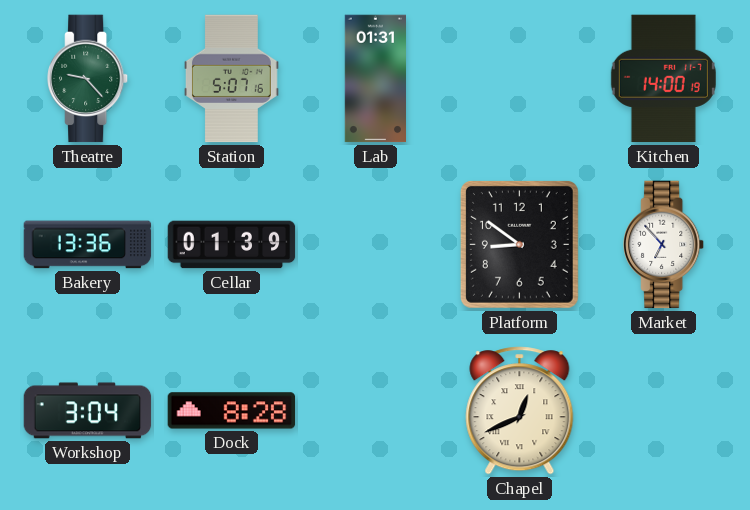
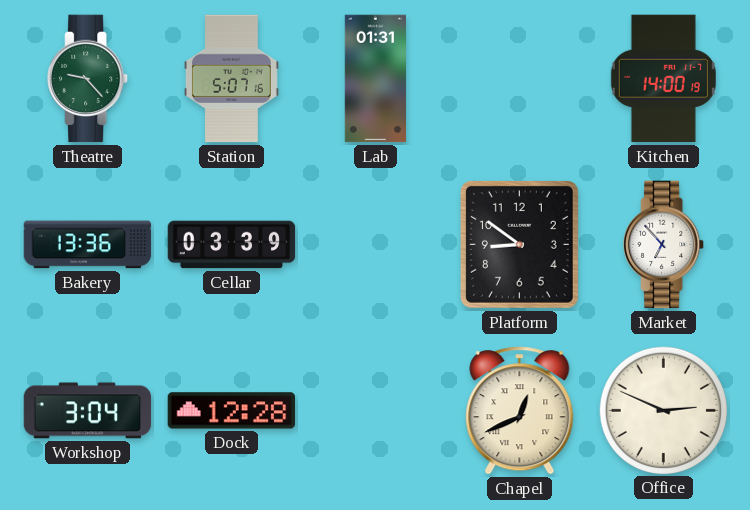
Cellar: 01:39 -> 03:39
Dock: 8:28 -> 12:28
Office: none -> 2:49
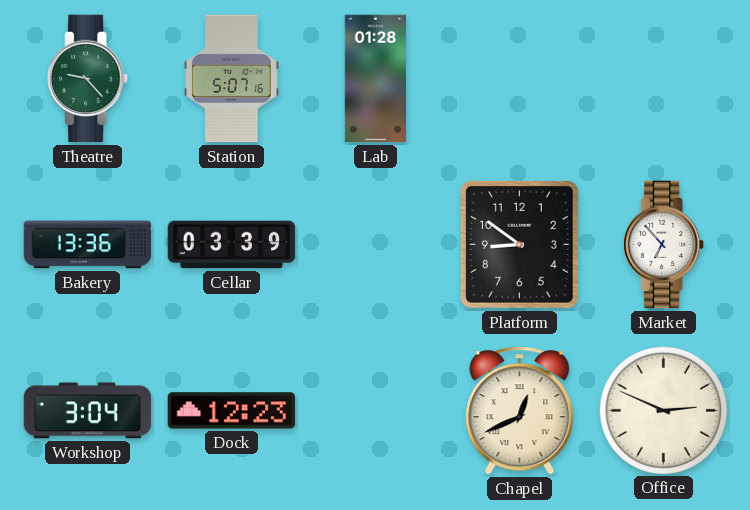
Lab: 01:31 -> 01:28
Kitchen: 14:00 -> none
Dock: 12:28 -> 12:23
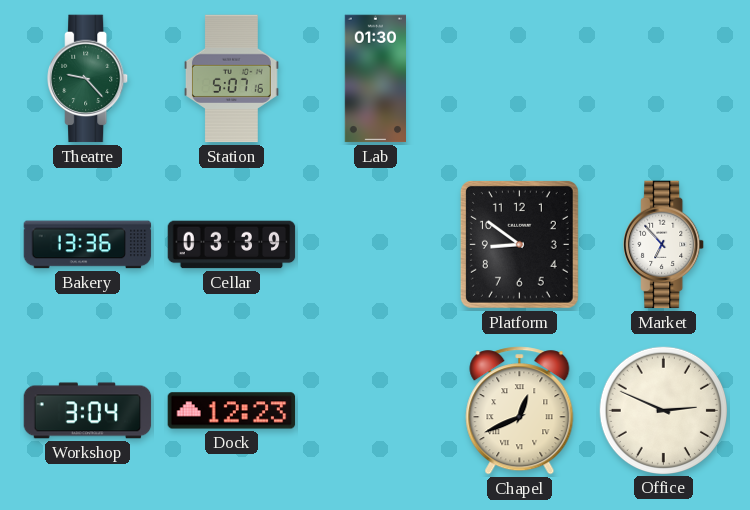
Lab: 01:28 -> 01:30
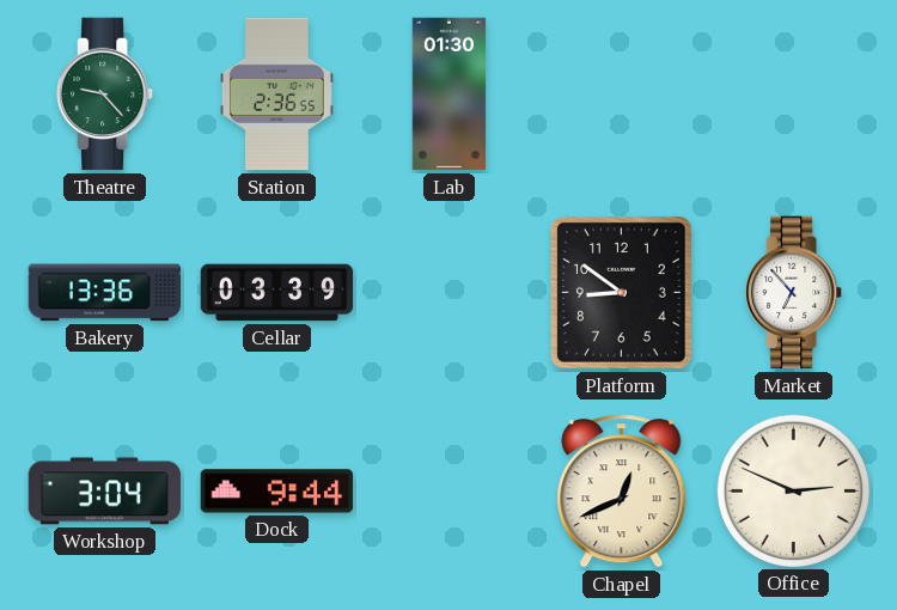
Station: 5:07 -> 2:36
Dock: 12:23 -> 9:44
